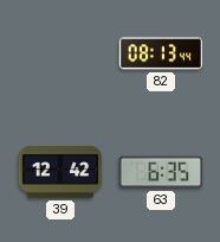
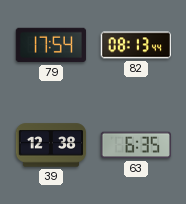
79: none -> 17:54
39: 12:42 -> 12:38
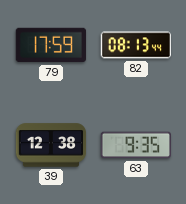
79: 17:54 -> 17:59
63: 6:35 -> 9:35
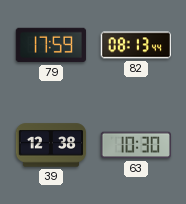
63: 9:35 -> 10:30
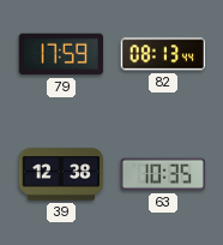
63: 10:30 -> 10:35
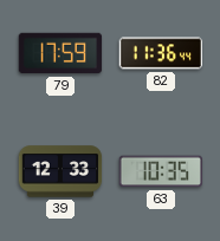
82: 08:13 -> 11:36
39: 12:38 -> 12:33
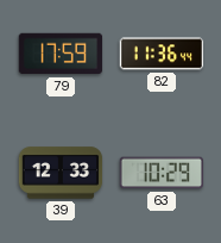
63: 10:35 -> 10:29
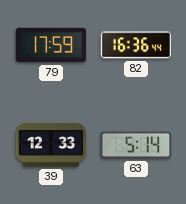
82: 11:36 -> 16:36
63: 10:29 -> 5:14
